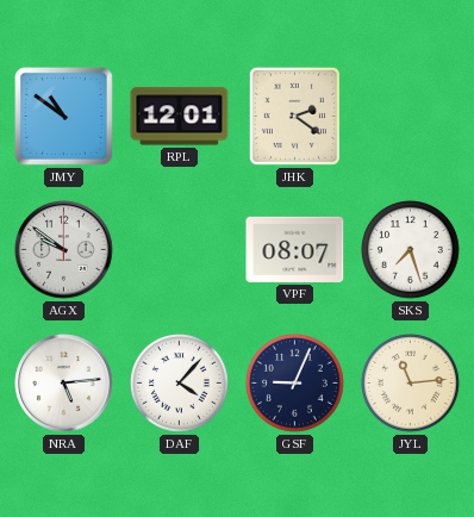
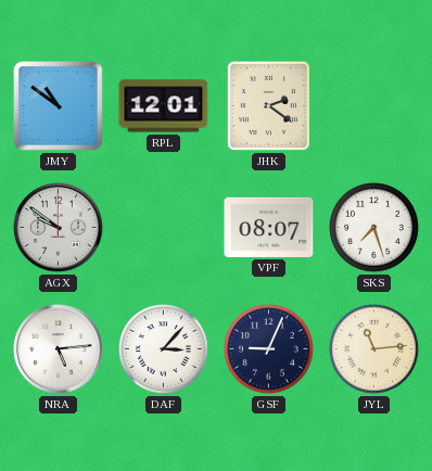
DAF: 4:07 -> 3:07
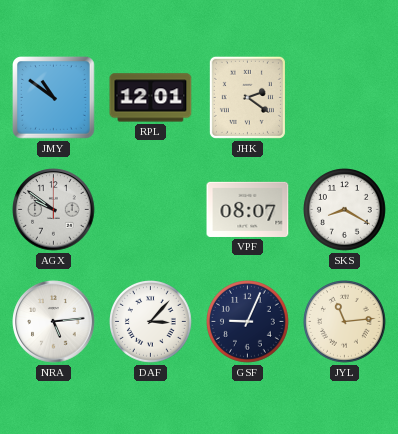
SKS: 7:27 -> 8:20
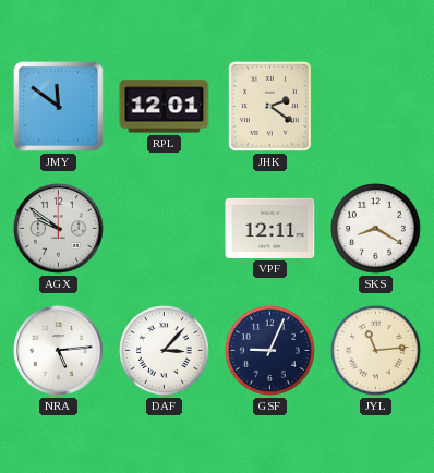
JMY: 10:51 -> 11:51
VPF: 08:07 -> 12:11
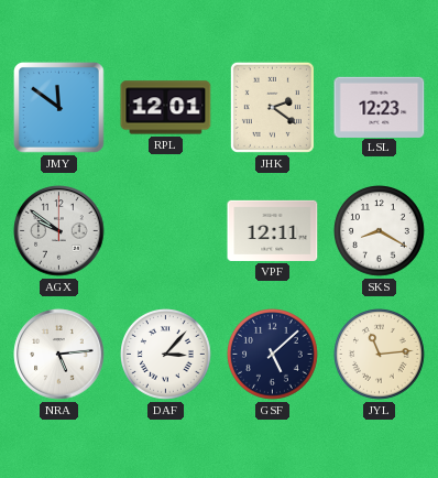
LSL: none -> 12:23
GSF: 9:04 -> 5:08
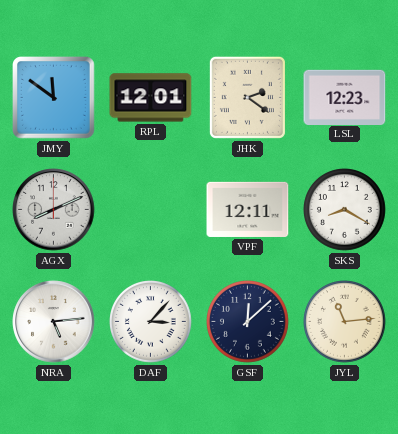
AGX: 9:51 -> 8:11
GSF: 5:08 -> 12:08
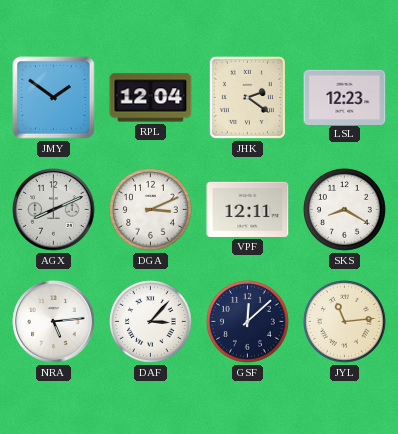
JMY: 11:51 -> 1:51
RPL: 12:01 -> 12:04
DGA: none -> 3:11
